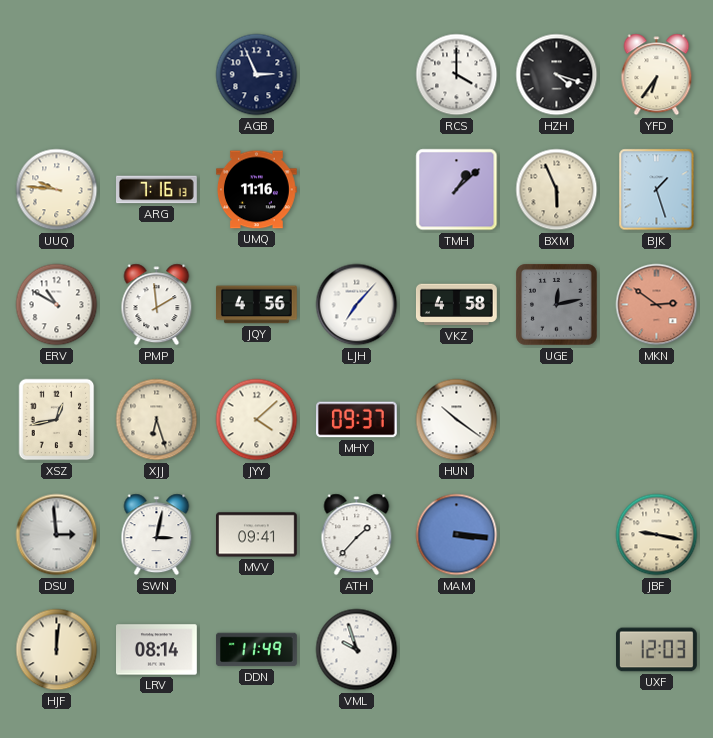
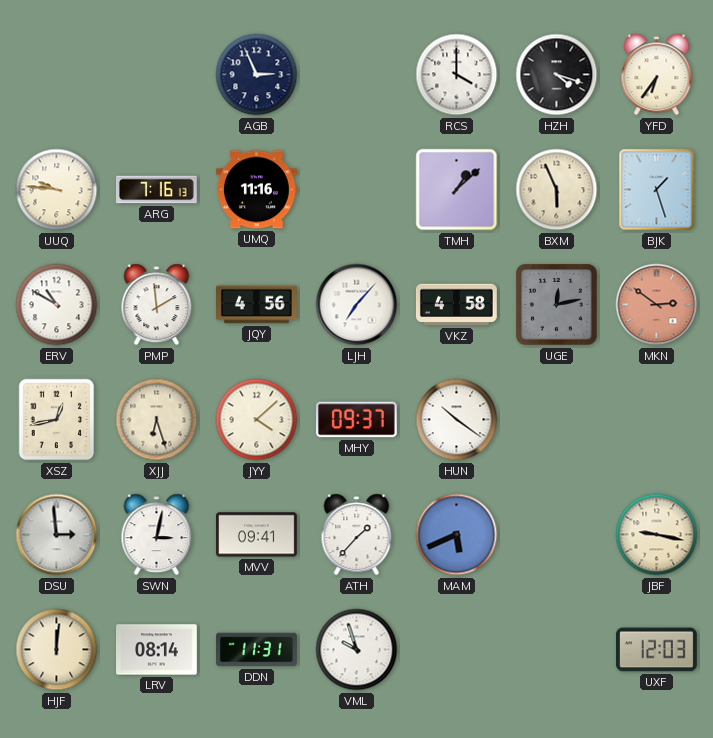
MAM: 3:16 -> 5:41
DDN: 11:49 -> 11:31
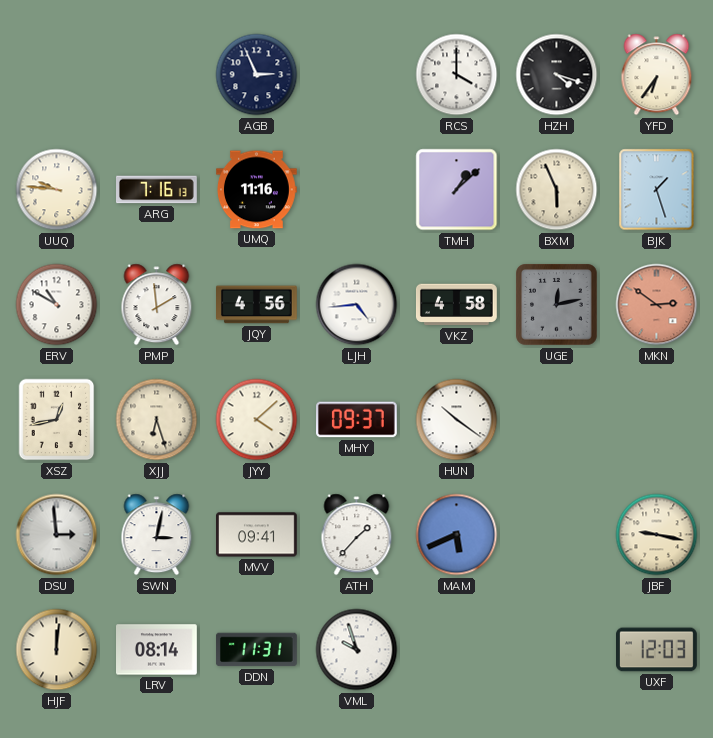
LJH: 7:07 -> 4:44
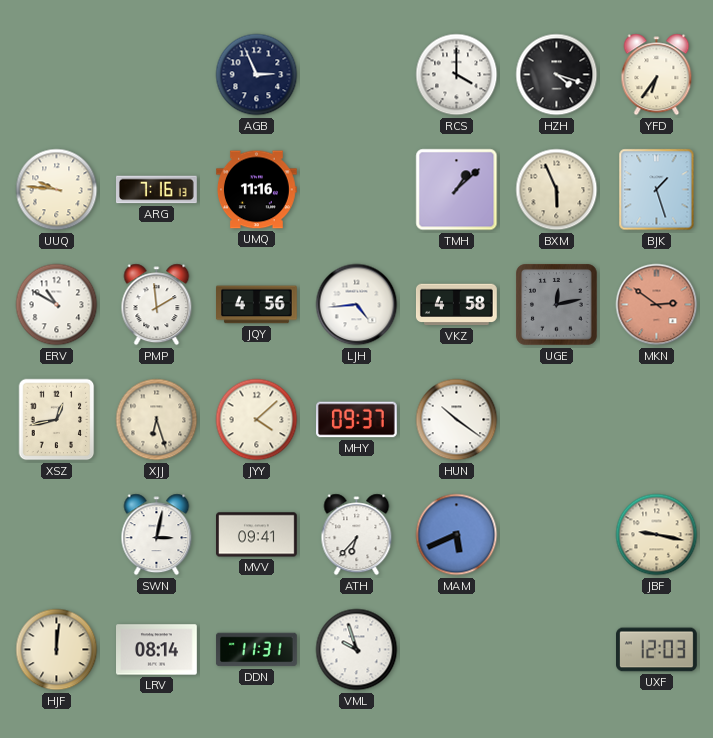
DSU: 2:59 -> none
ATH: 1:37 -> 6:37
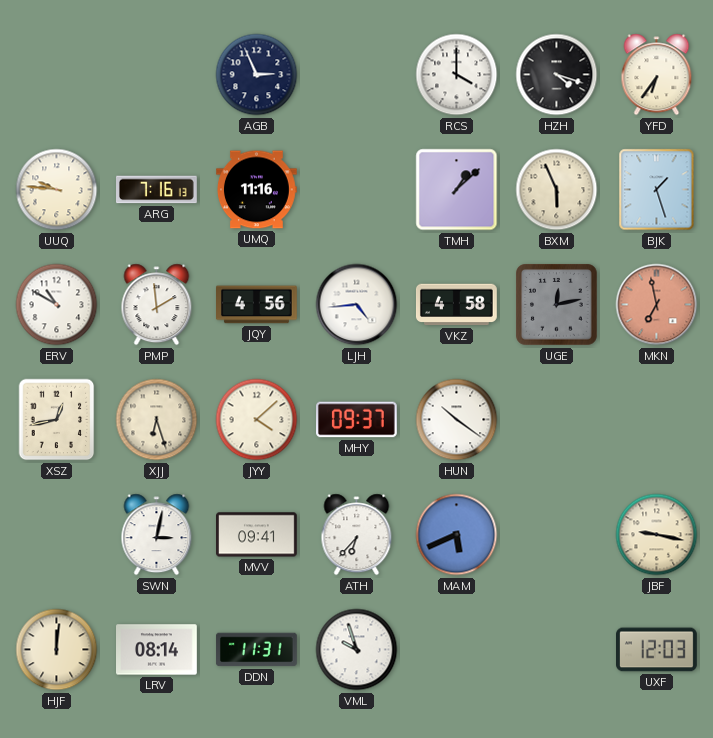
MKN: 2:51 -> 6:58
